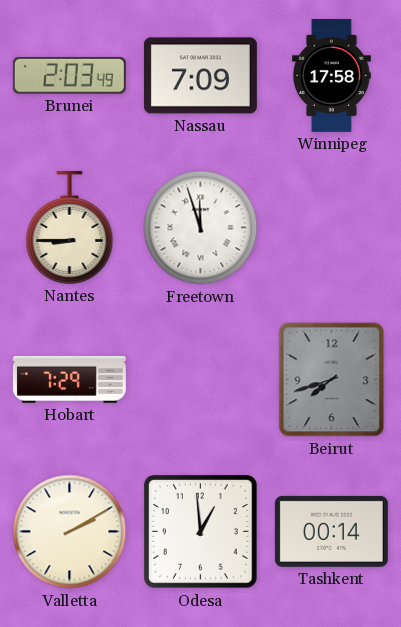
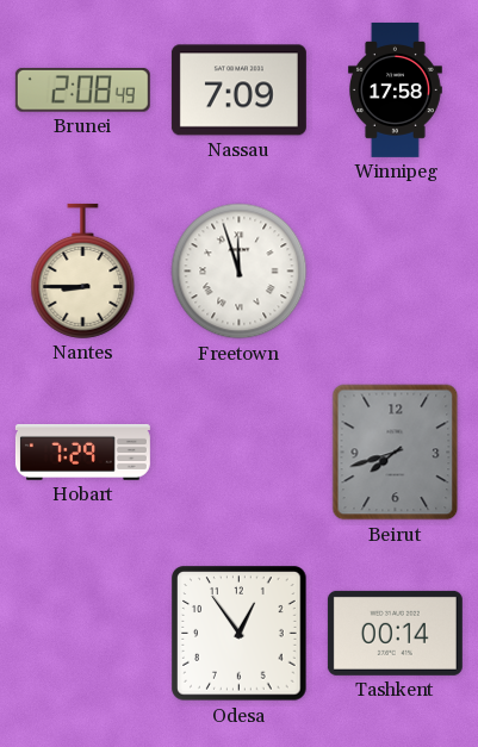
Brunei: 2:03 -> 2:08
Valletta: 2:10 -> none
Odesa: 12:59 -> 12:54
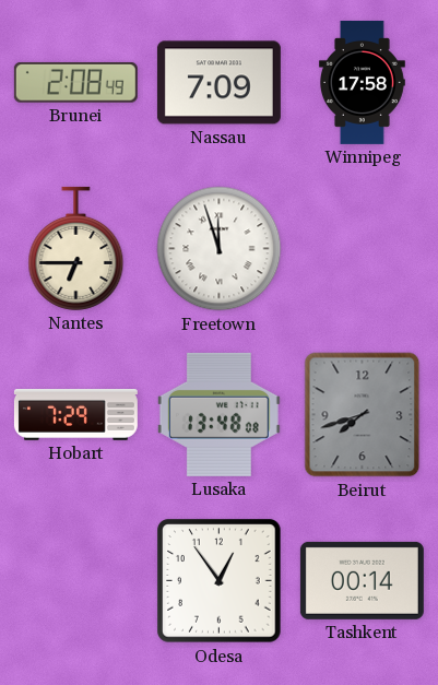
Nantes: 8:45 -> 6:45
Lusaka: none -> 13:48
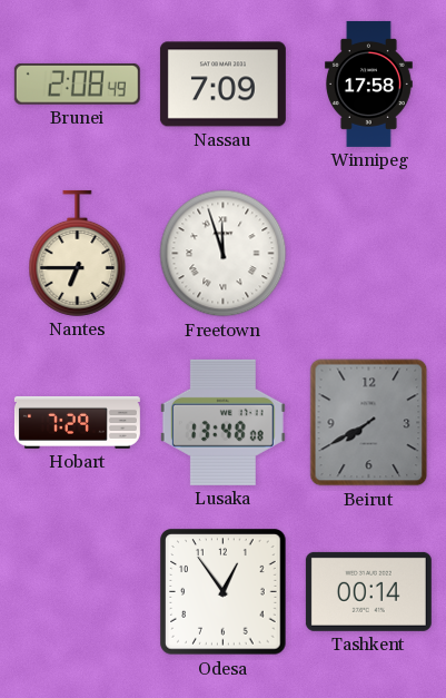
Beirut: 7:42 -> 7:40
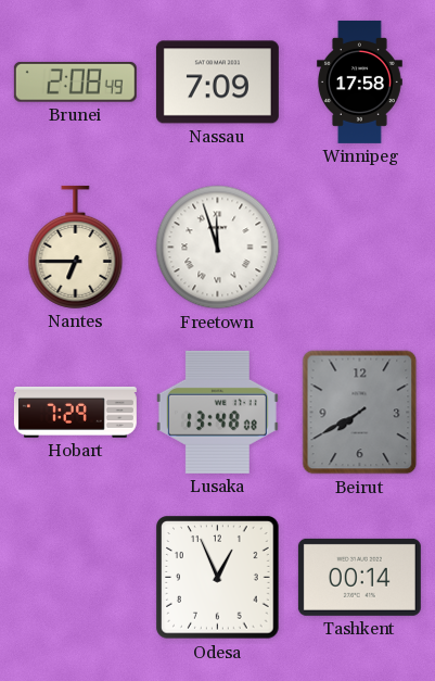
Odesa: 12:54 -> 12:56
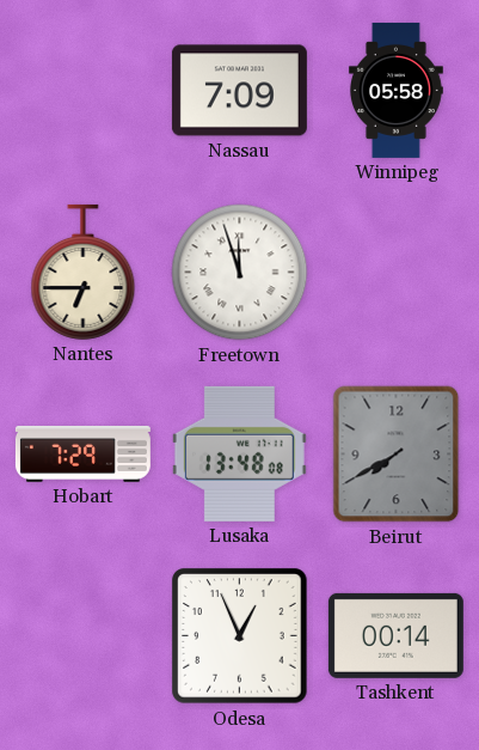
Brunei: 2:08 -> none
Winnipeg: 17:58 -> 05:58
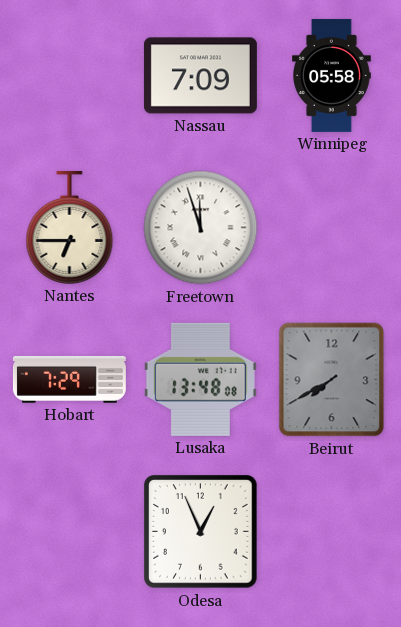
Tashkent: 00:14 -> none
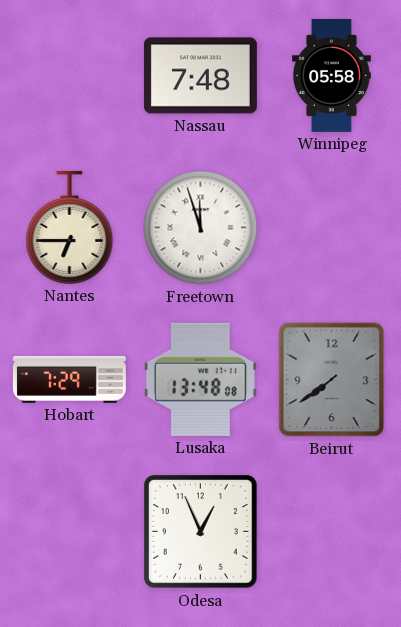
Nassau: 7:09 -> 7:48
Beirut: 7:40 -> 7:39
